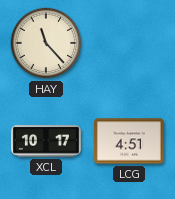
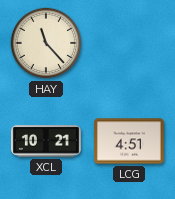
XCL: 10:17 -> 10:21
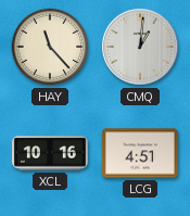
CMQ: none -> 1:01
XCL: 10:21 -> 10:16
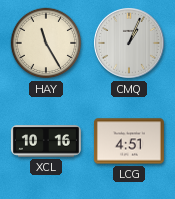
HAY: 11:23 -> 11:25
CMQ: 1:01 -> 1:04
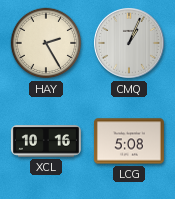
HAY: 11:25 -> 2:25
LCG: 4:51 -> 5:08
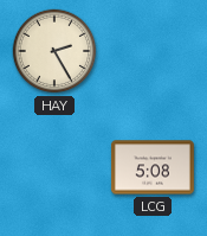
CMQ: 1:04 -> none
XCL: 10:16 -> none
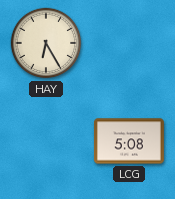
HAY: 2:25 -> 6:25
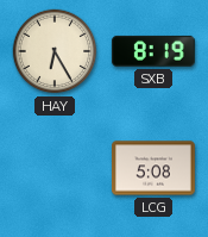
SXB: none -> 8:19
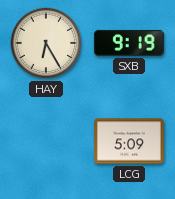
SXB: 8:19 -> 9:19
LCG: 5:08 -> 5:09
